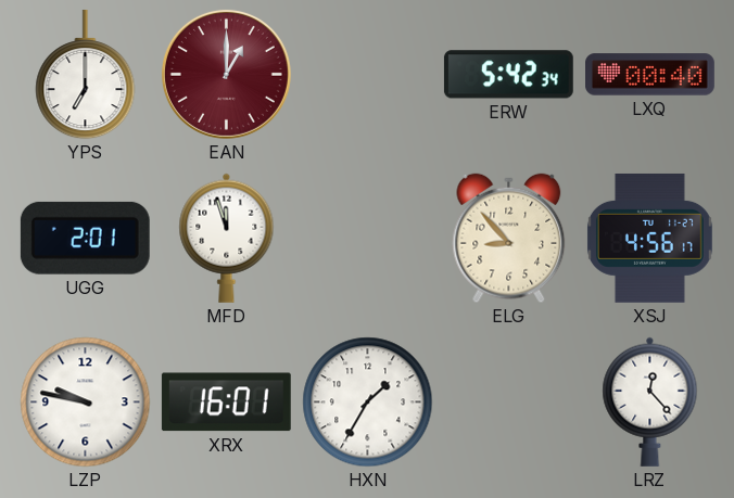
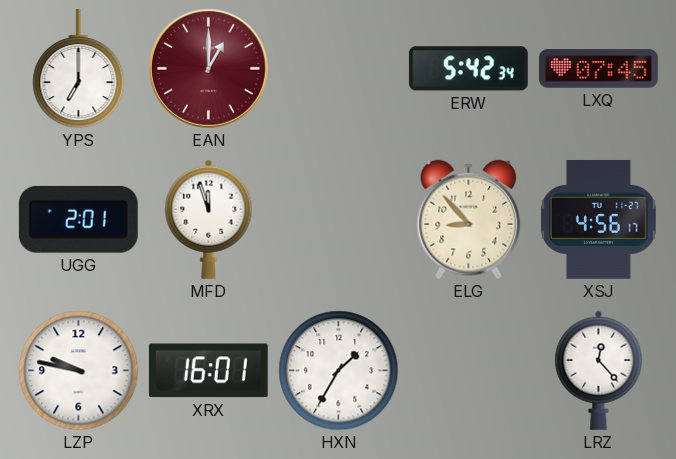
LXQ: 00:40 -> 07:45
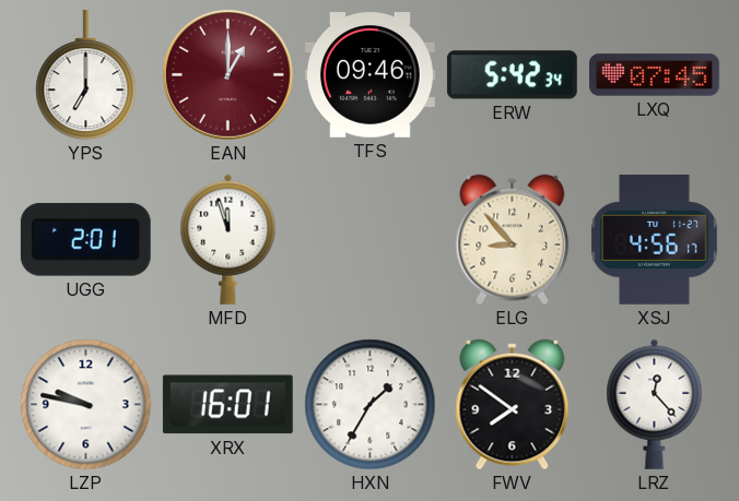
TFS: none -> 09:46
FWV: none -> 7:51
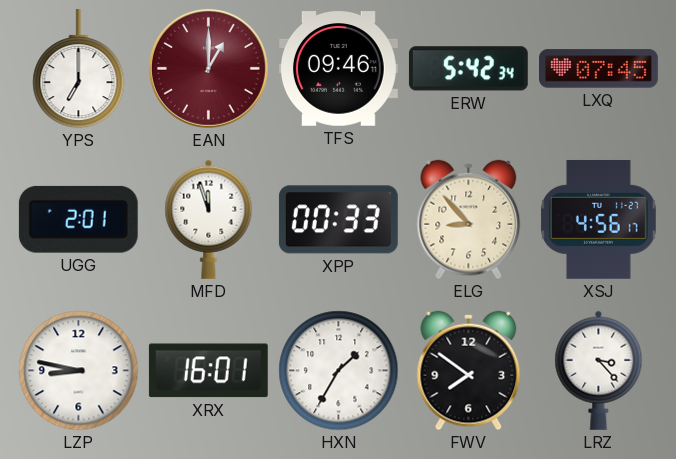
XPP: none -> 00:33
LZP: 9:47 -> 8:47
LRZ: 12:23 -> 3:23
